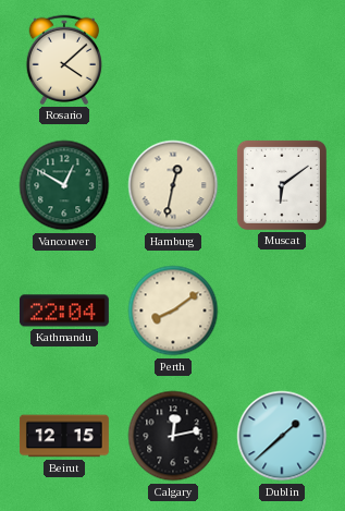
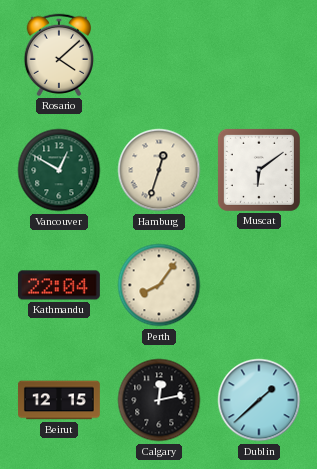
Hamburg: 12:32 -> 12:33
Perth: 8:09 -> 8:06
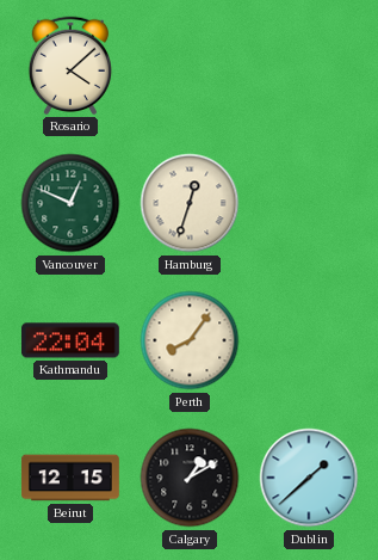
Vancouver: 12:50 -> 12:49
Muscat: 6:09 -> none
Calgary: 12:13 -> 1:10
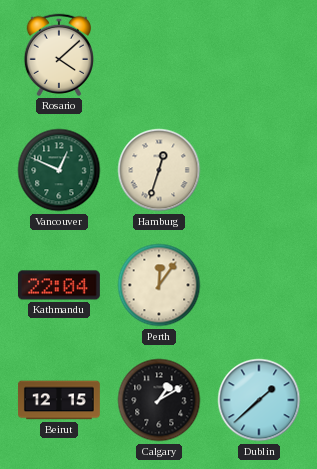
Perth: 8:06 -> 12:06
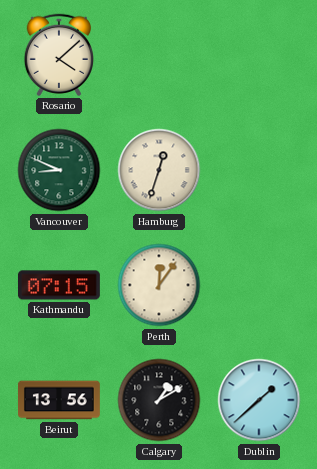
Vancouver: 12:49 -> 8:49
Kathmandu: 22:04 -> 07:15
Beirut: 12:15 -> 13:56
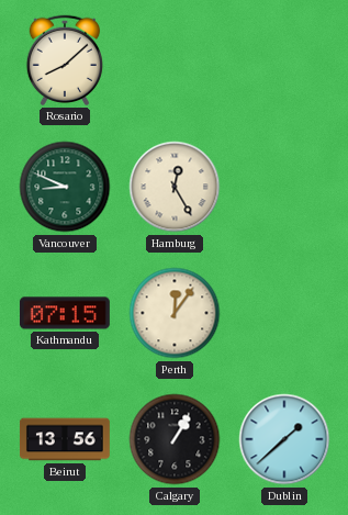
Rosario: 4:08 -> 8:08
Hamburg: 12:33 -> 12:25
Calgary: 1:10 -> 1:05
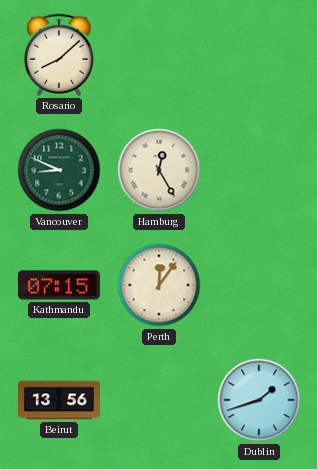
Calgary: 1:05 -> none
Dublin: 1:38 -> 1:42
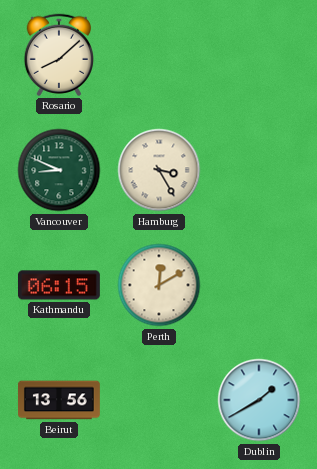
Hamburg: 12:25 -> 3:25
Kathmandu: 07:15 -> 06:15
Perth: 12:06 -> 12:10
Dublin: 1:42 -> 1:40
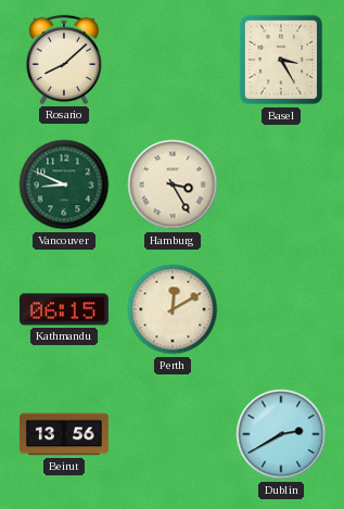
Basel: none -> 3:25
Dublin: 1:40 -> 2:40
